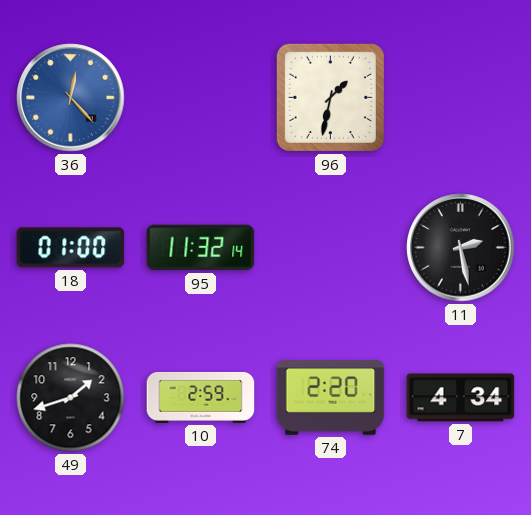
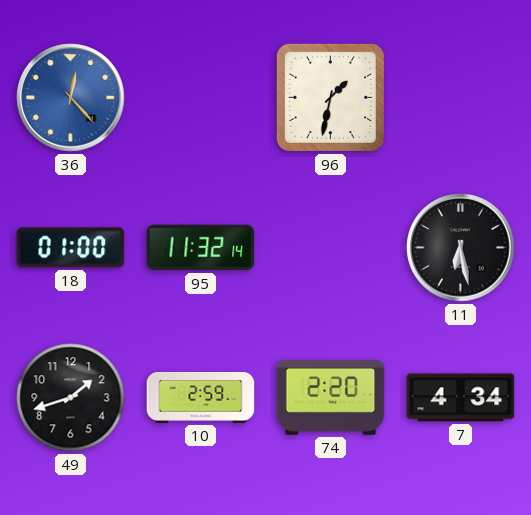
11: 2:28 -> 6:28
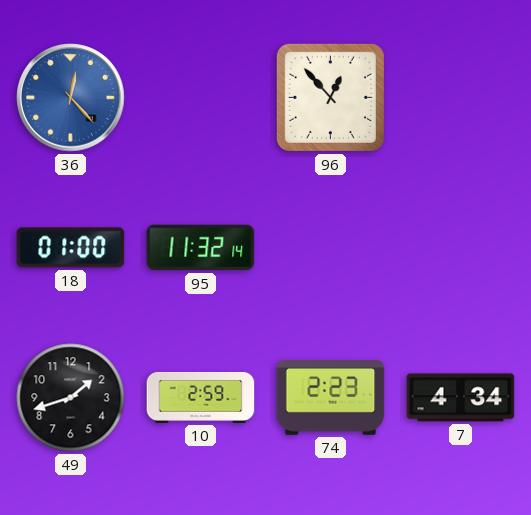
96: 1:32 -> 12:53
11: 6:28 -> none
74: 2:20 -> 2:23
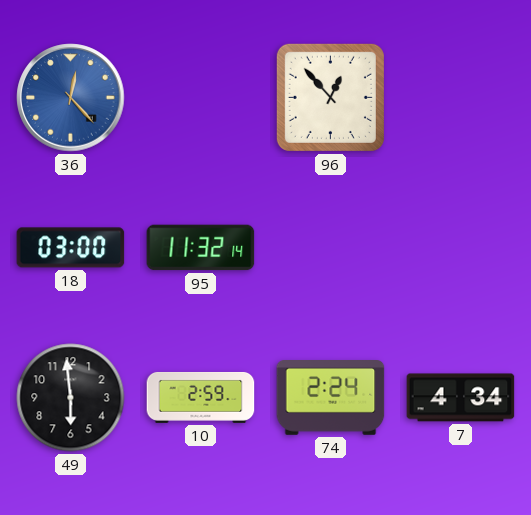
18: 01:00 -> 03:00
49: 1:42 -> 5:59
74: 2:23 -> 2:24
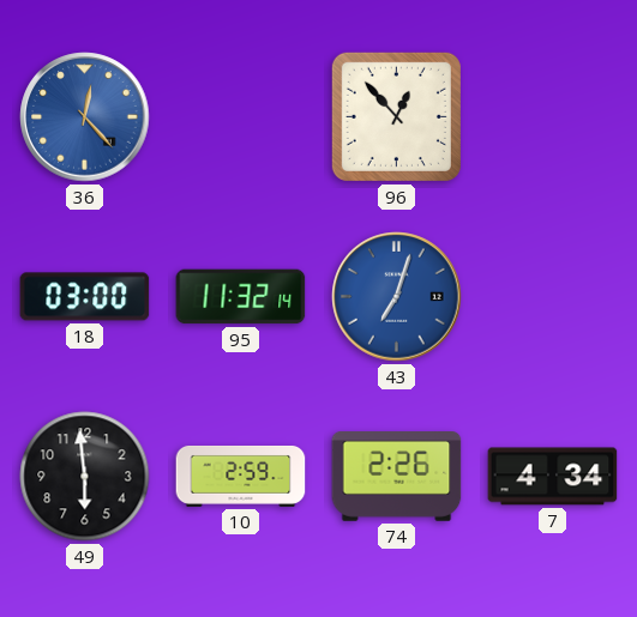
43: none -> 7:03
74: 2:24 -> 2:26
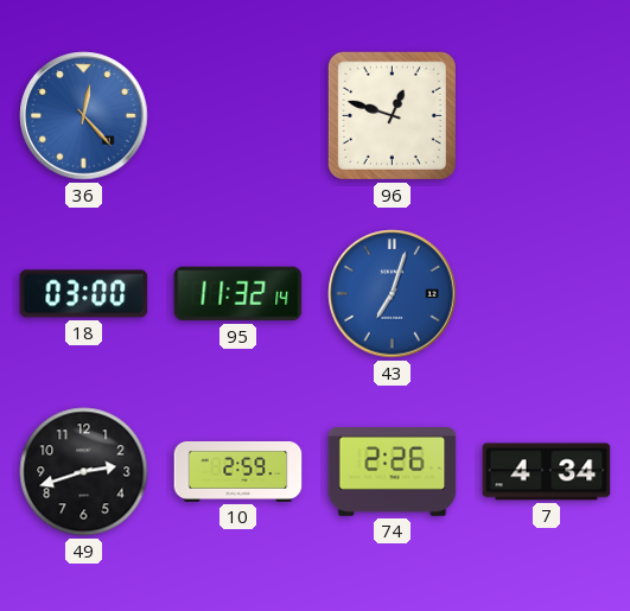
96: 12:53 -> 12:48
49: 5:59 -> 2:42
